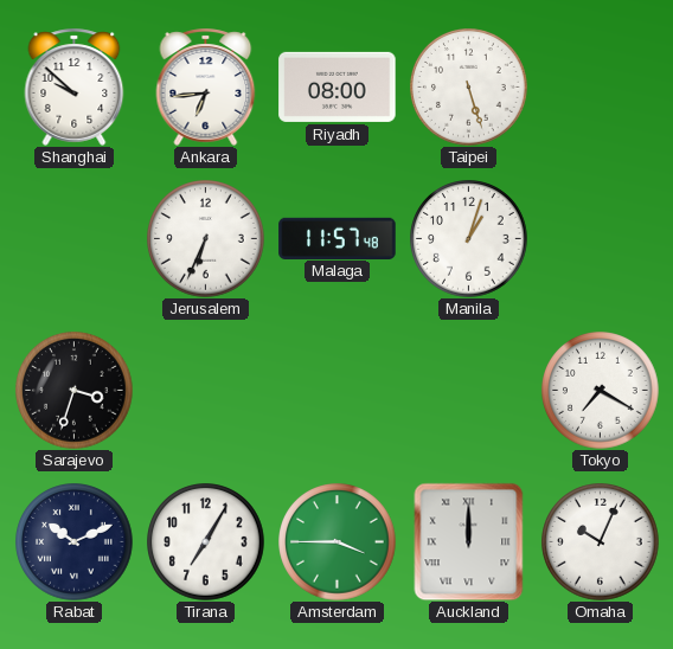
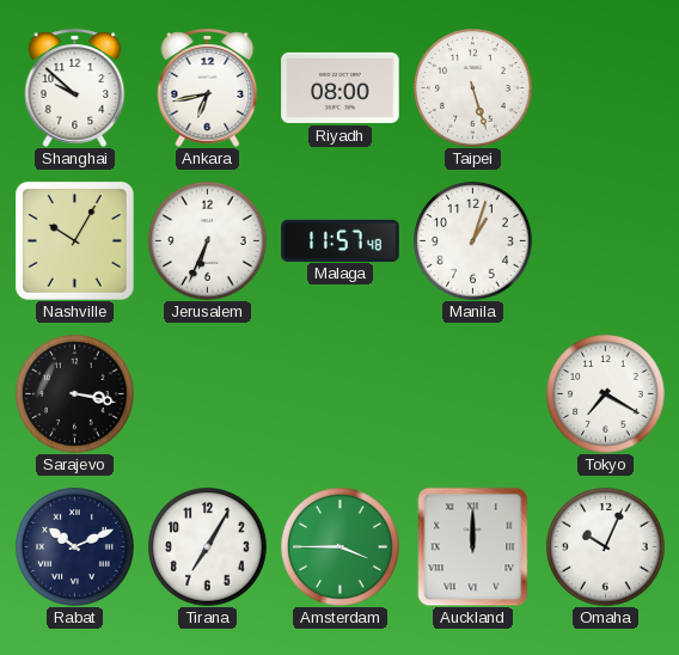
Ankara: 6:44 -> 6:43
Nashville: none -> 10:05
Sarajevo: 3:33 -> 3:17
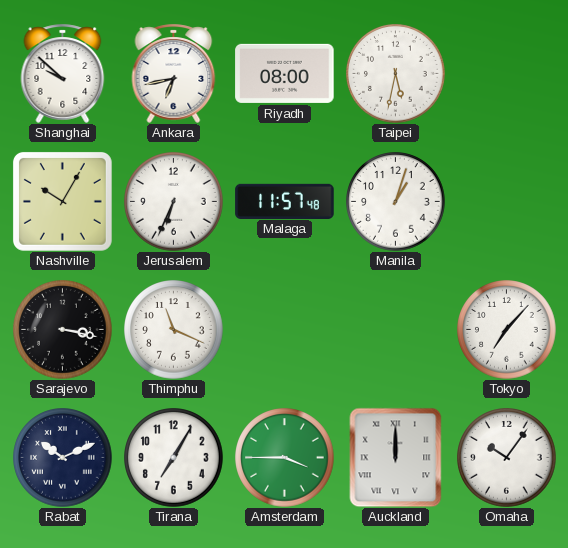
Taipei: 5:27 -> 5:32
Thimphu: none -> 11:19
Tokyo: 7:20 -> 7:07
Omaha: 10:04 -> 10:06
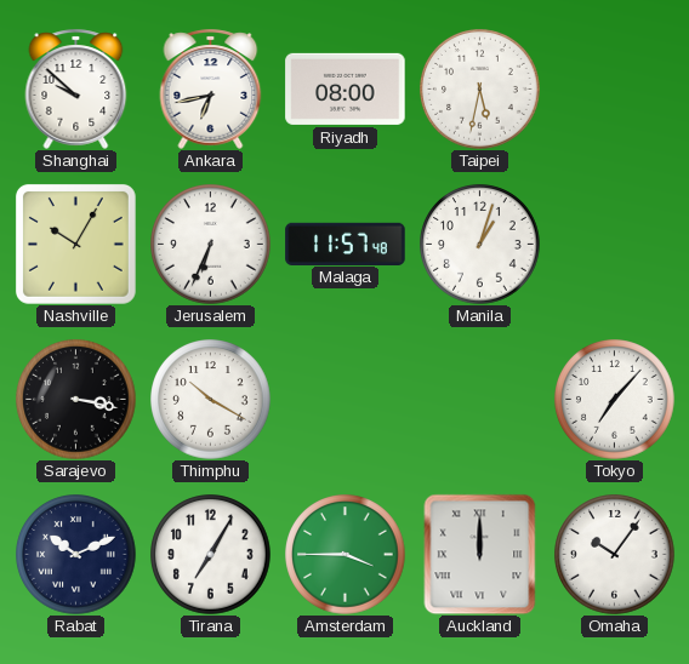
Thimphu: 11:19 -> 10:20
